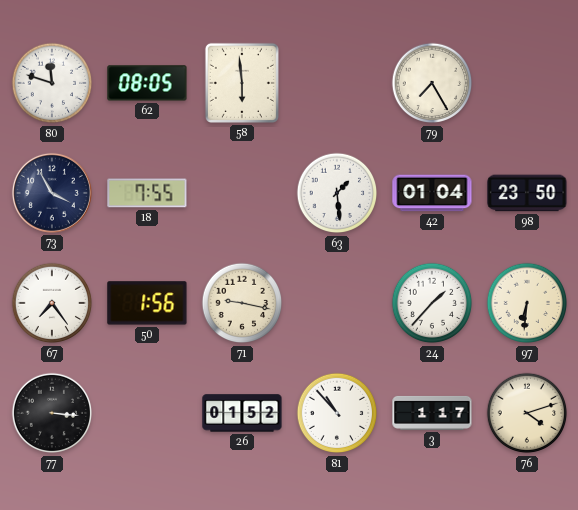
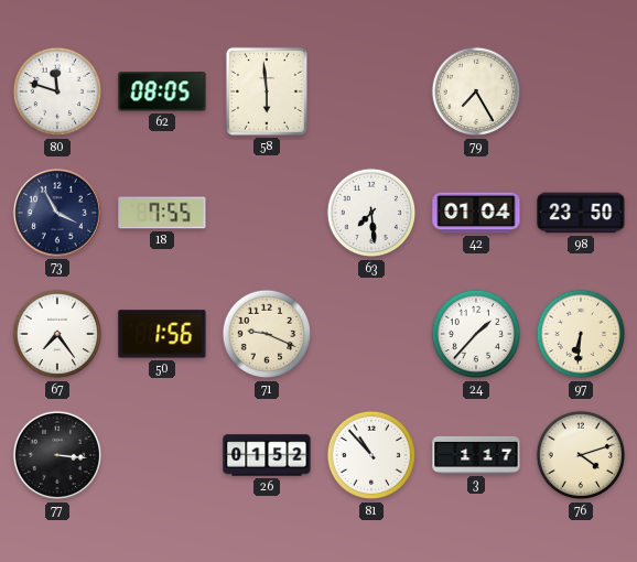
63: 1:29 -> 7:29
71: 9:17 -> 9:19
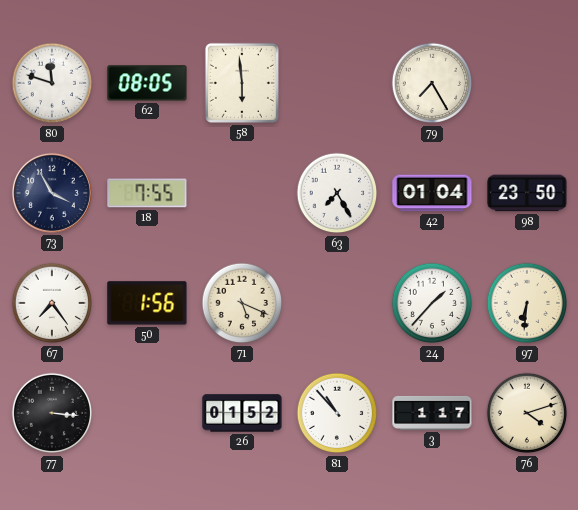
63: 7:29 -> 7:25
71: 9:19 -> 5:19
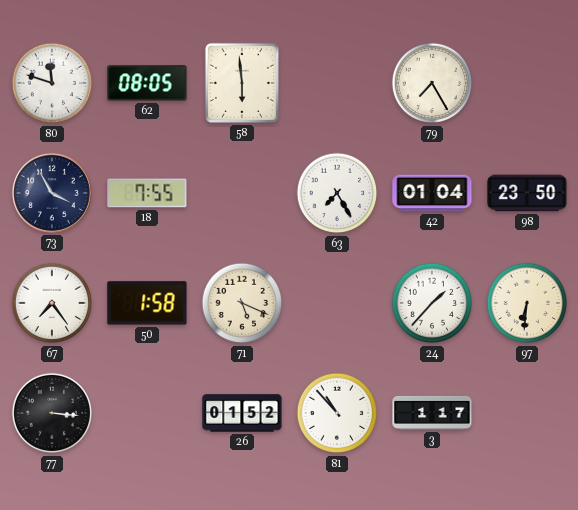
50: 1:56 -> 1:58
76: 4:12 -> none
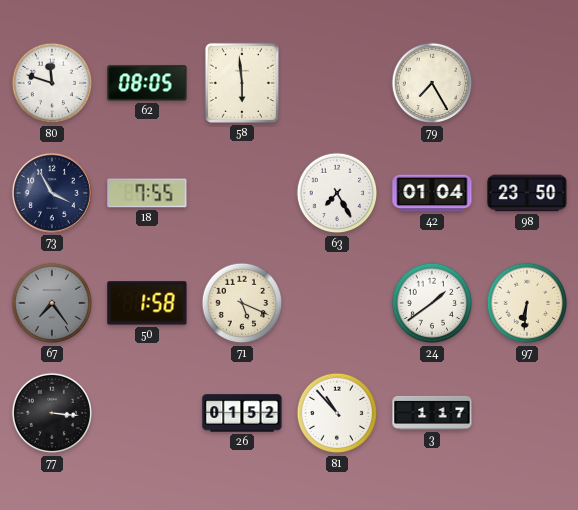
67 dial: white -> grey
24: 1:37 -> 1:39
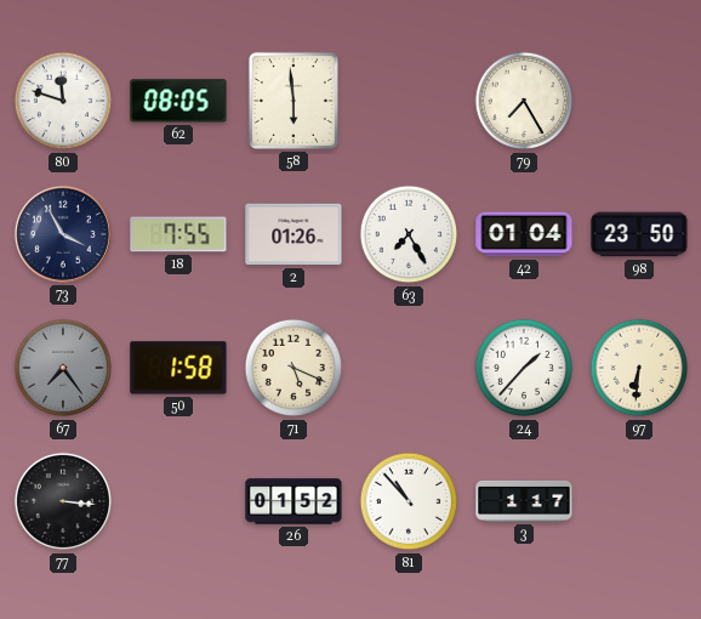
2: none -> 01:26
24: 1:39 -> 1:37
